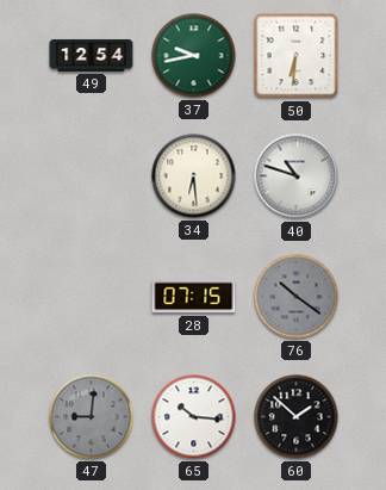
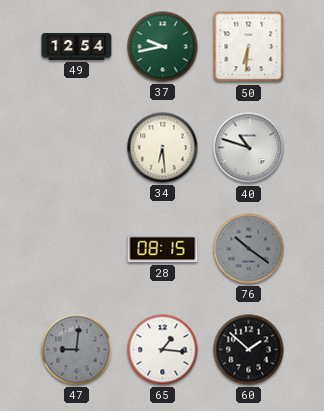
28: 07:15 -> 08:15
65: 10:16 -> 1:16
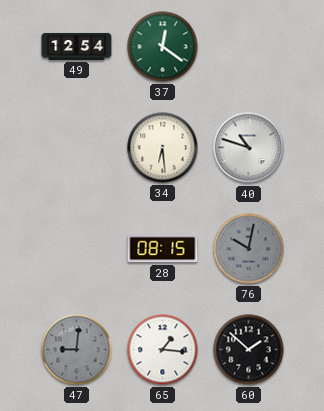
37: 9:43 -> 12:21
50: 6:31 -> none
76: 10:21 -> 10:02
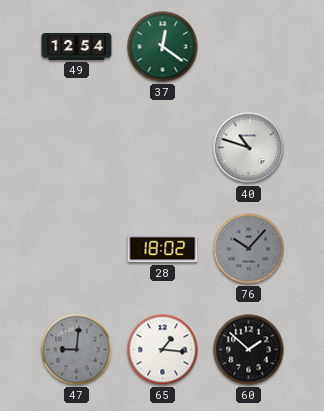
34: 6:29 -> none
28: 08:15 -> 18:02
76: 10:02 -> 10:07
